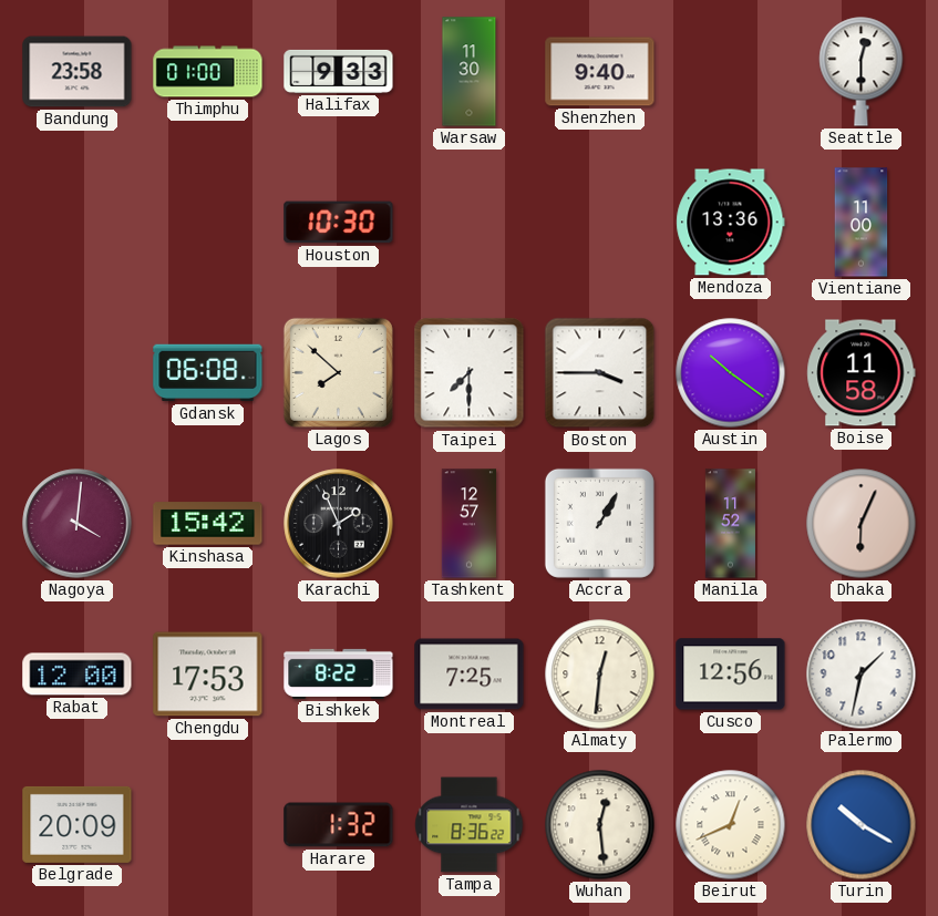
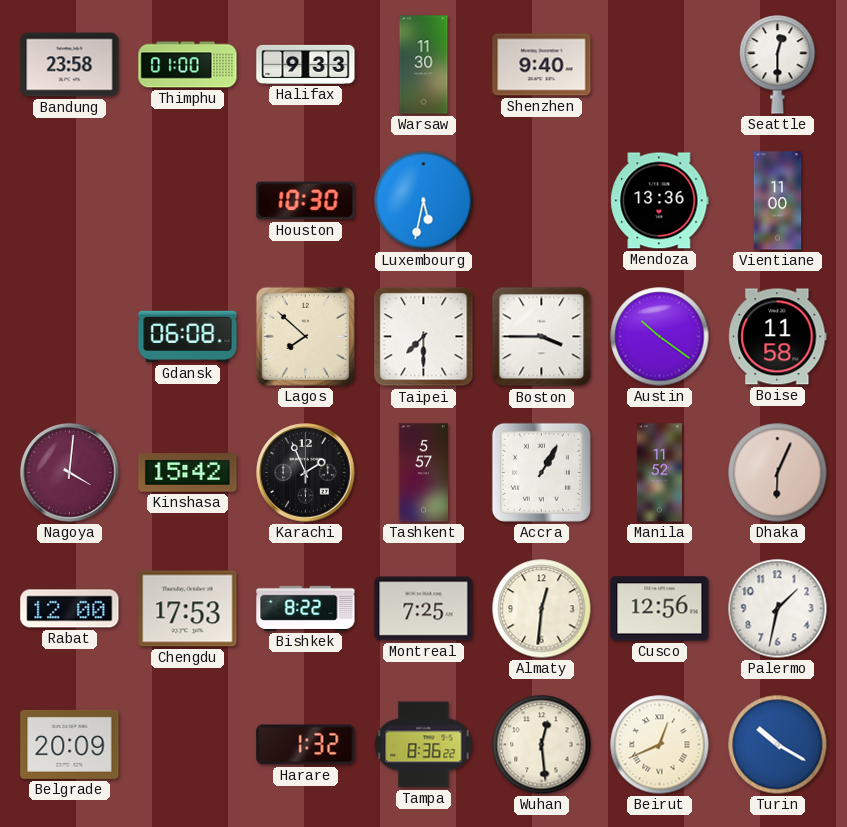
Luxembourg: none -> 5:32
Tashkent: 12:57 -> 5:57
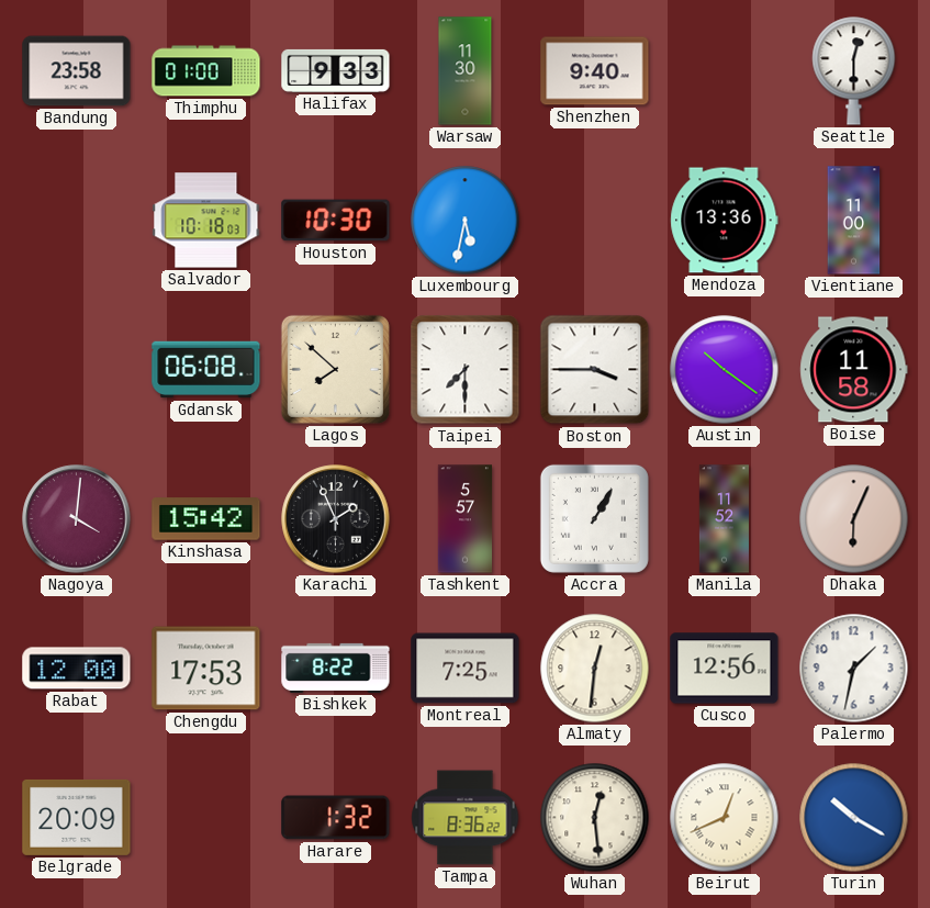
Salvador: none -> 10:18
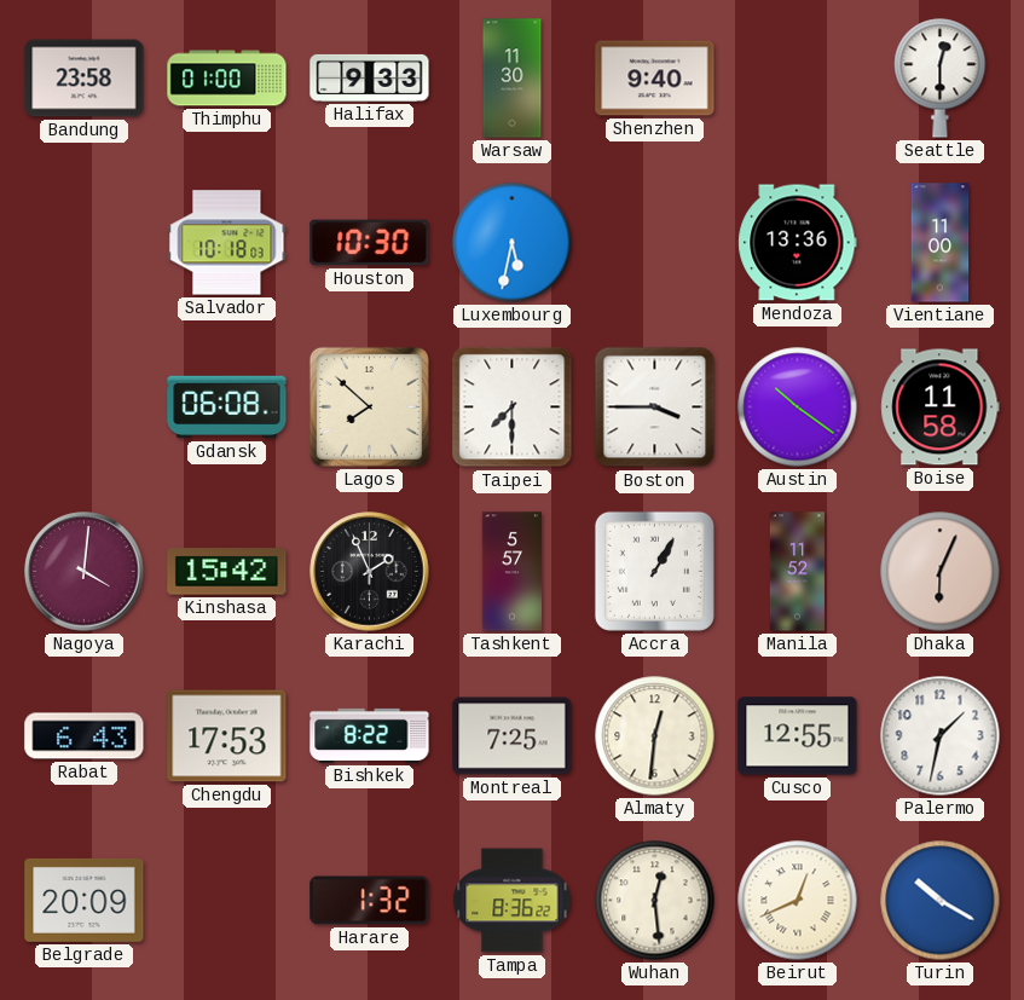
Rabat: 12:00 -> 6:43
Cusco: 12:56 -> 12:55
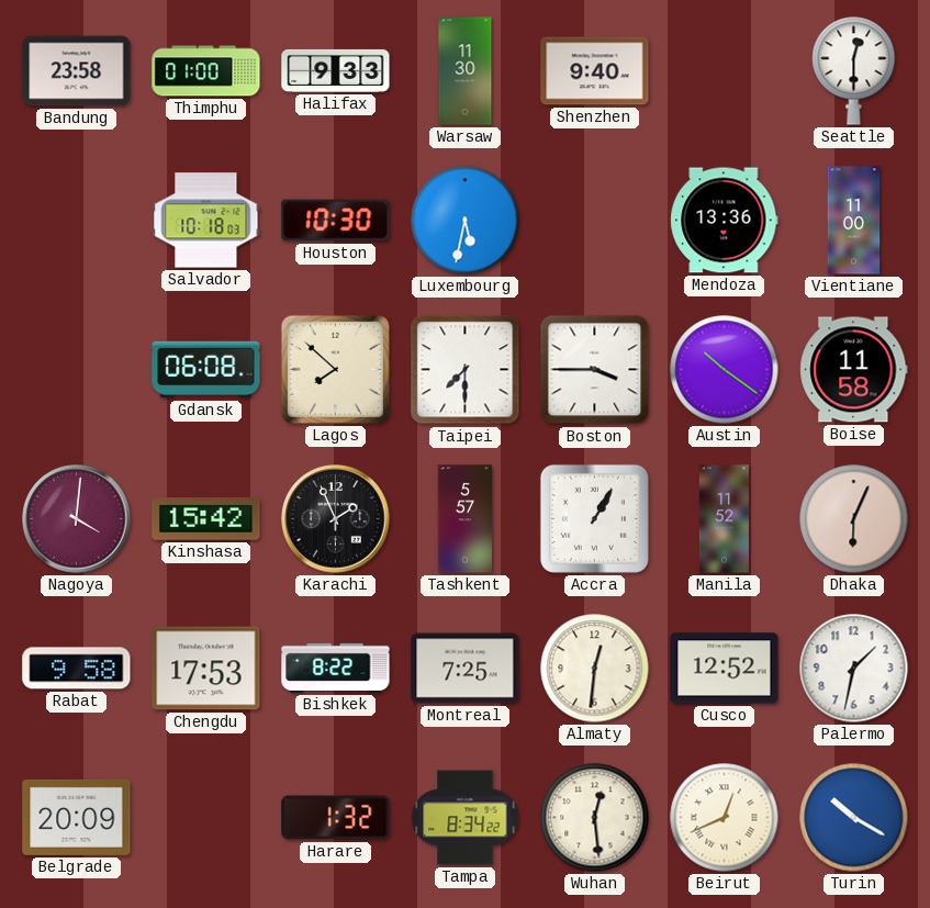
Rabat: 6:43 -> 9:58
Cusco: 12:55 -> 12:52
Tampa: 8:36 -> 8:34
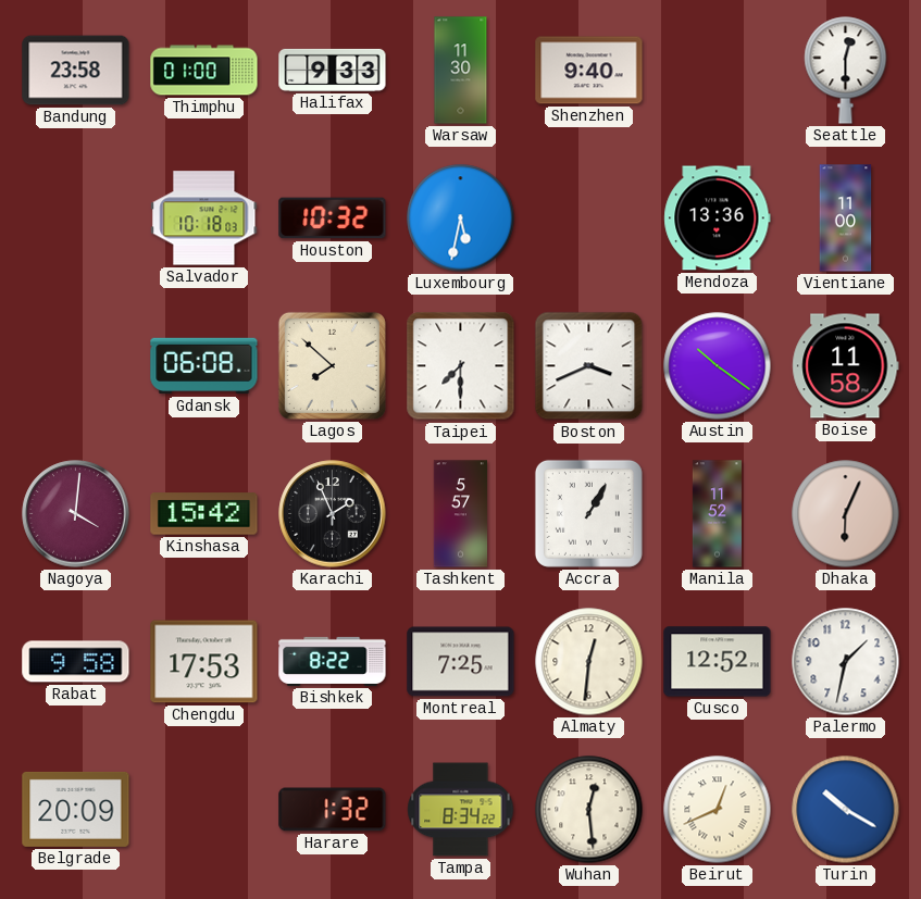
Houston: 10:30 -> 10:32
Boston: 3:45 -> 3:41
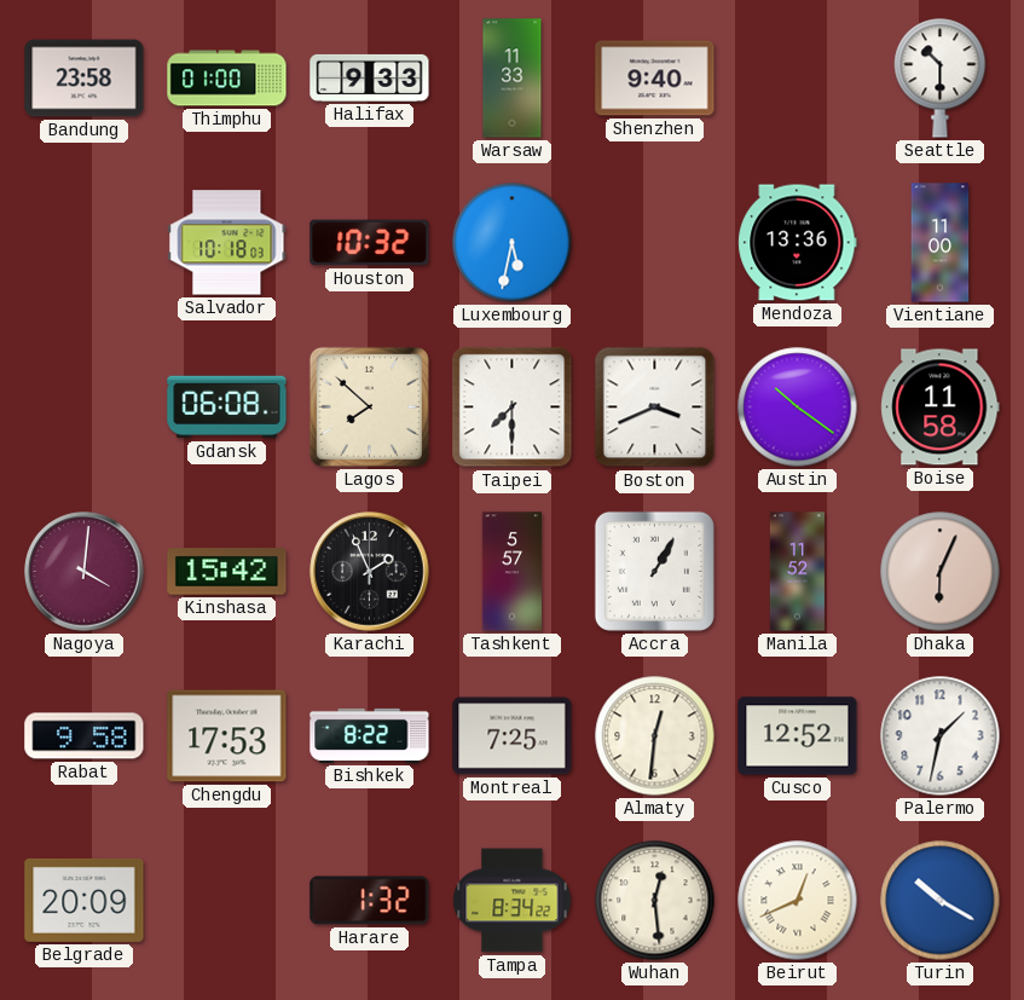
Warsaw: 11:30 -> 11:33
Seattle: 12:30 -> 10:30
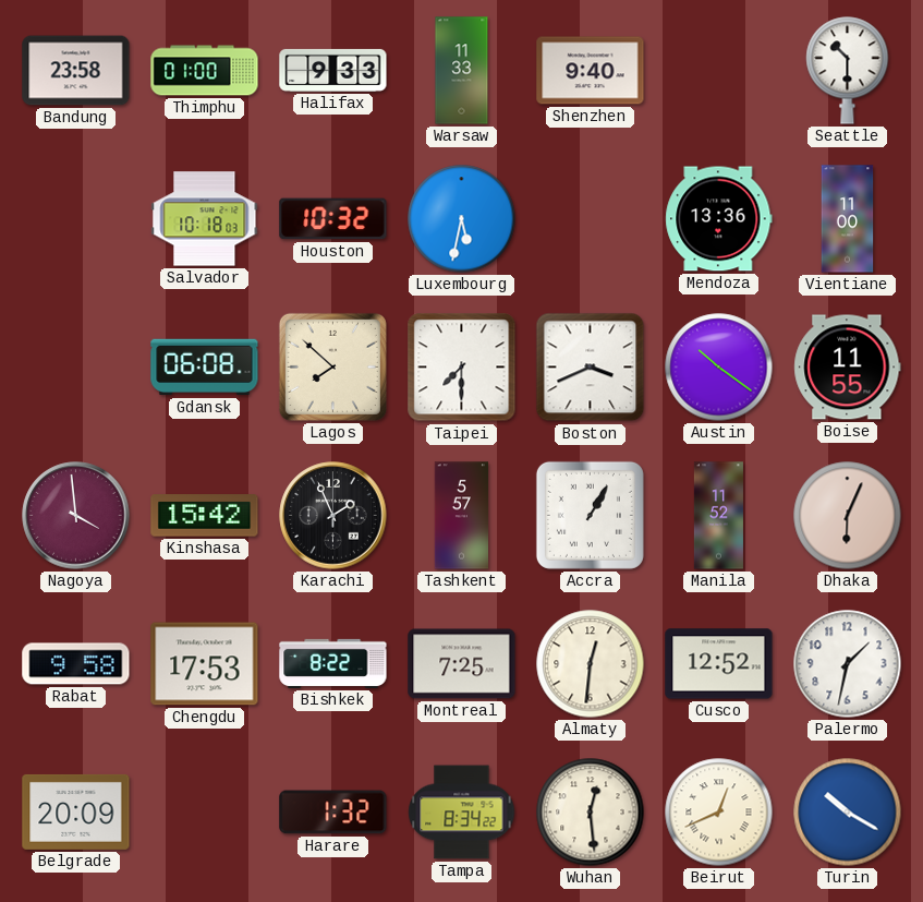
Boise: 11:58 -> 11:55
Nagoya: 4:01 -> 3:59
